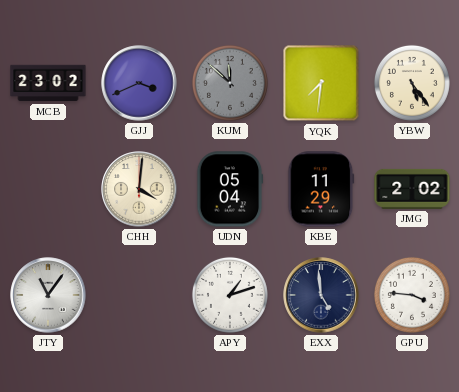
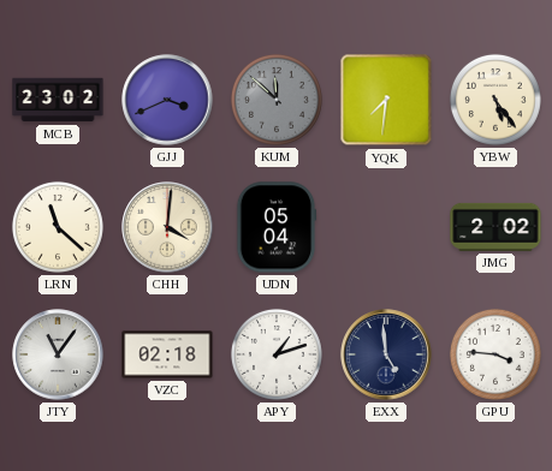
LRN: none -> 11:22
KBE: 11:29 -> none
VZC: none -> 02:18
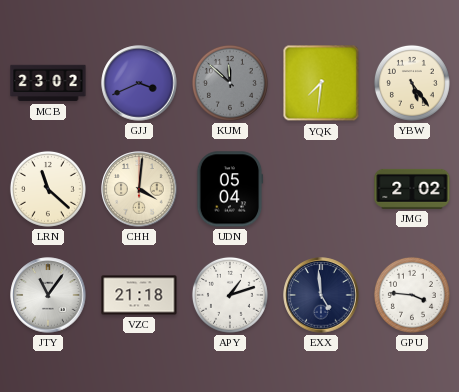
VZC: 02:18 -> 21:18
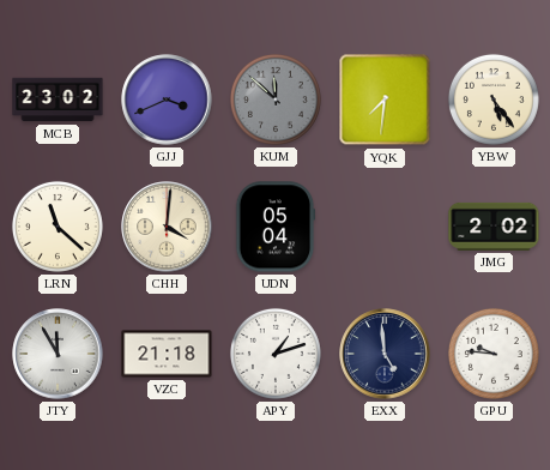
JTY: 11:06 -> 11:55
GPU: 3:46 -> 9:46
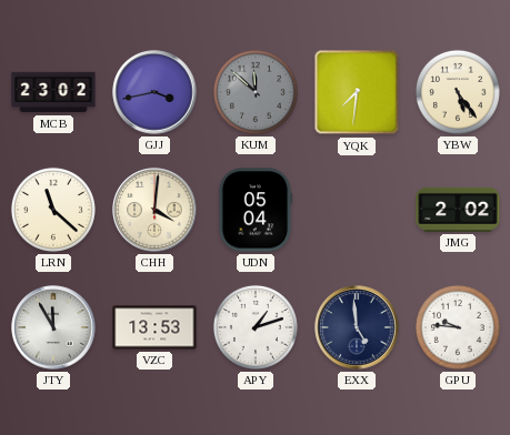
GJJ: 3:41 -> 3:43
VZC: 21:18 -> 13:53
